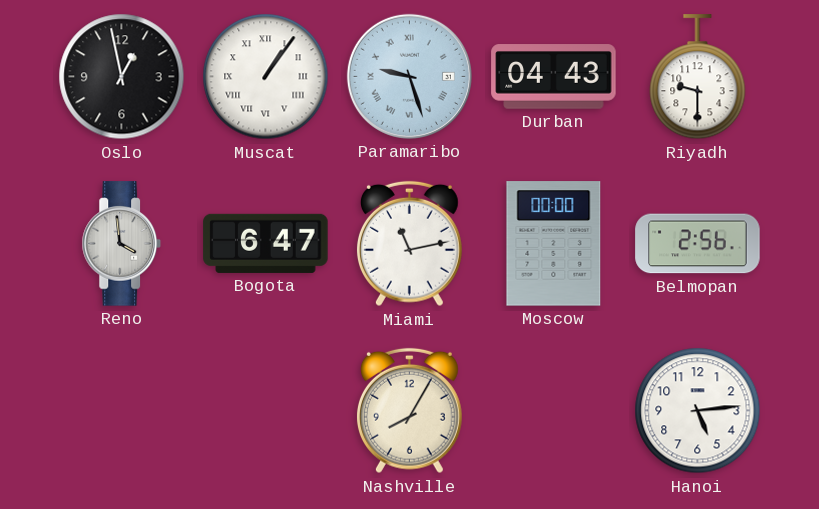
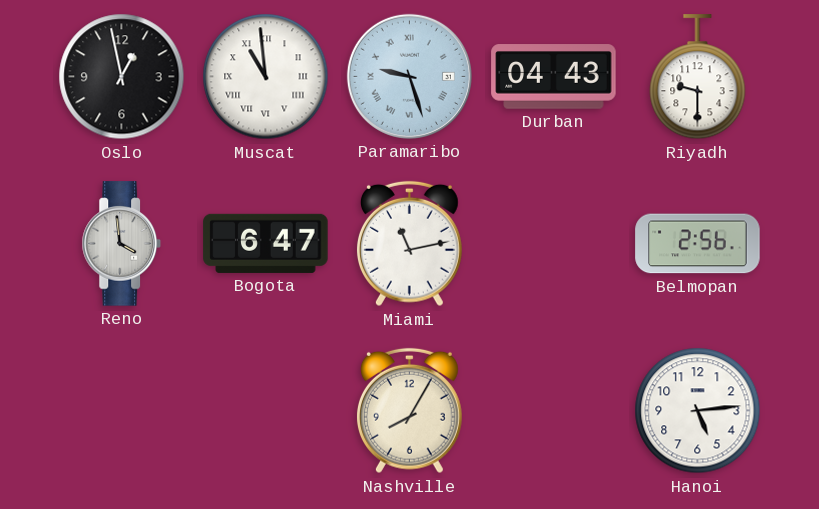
Muscat: 1:06 -> 10:59
Moscow: 00:00 -> none
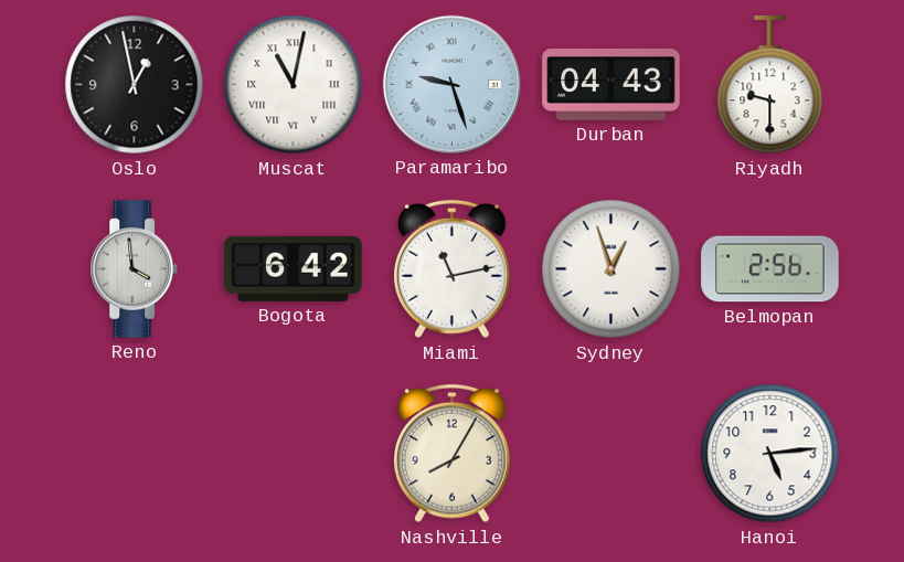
Muscat: 10:59 -> 11:02
Bogota: 6:47 -> 6:42
Sydney: none -> 12:57
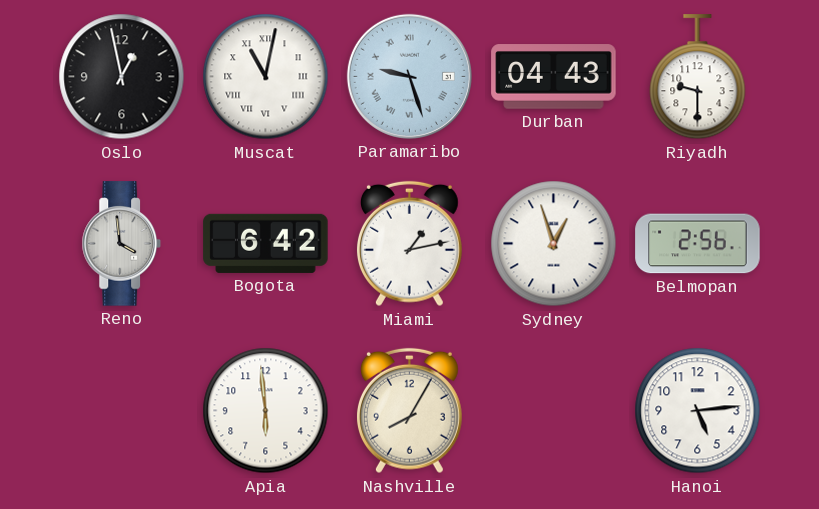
Miami: 11:13 -> 1:13
Apia: none -> 5:59
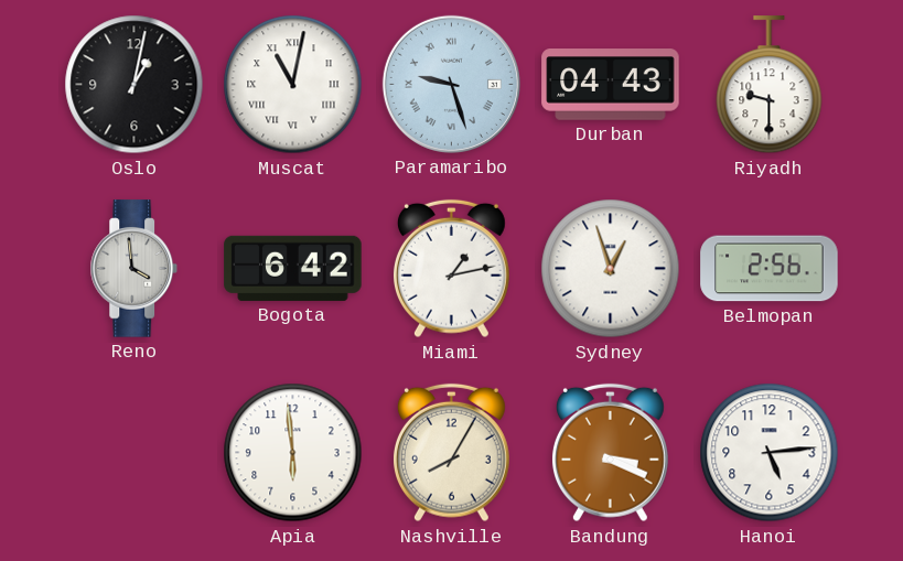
Oslo: 12:58 -> 1:02
Bandung: none -> 3:19
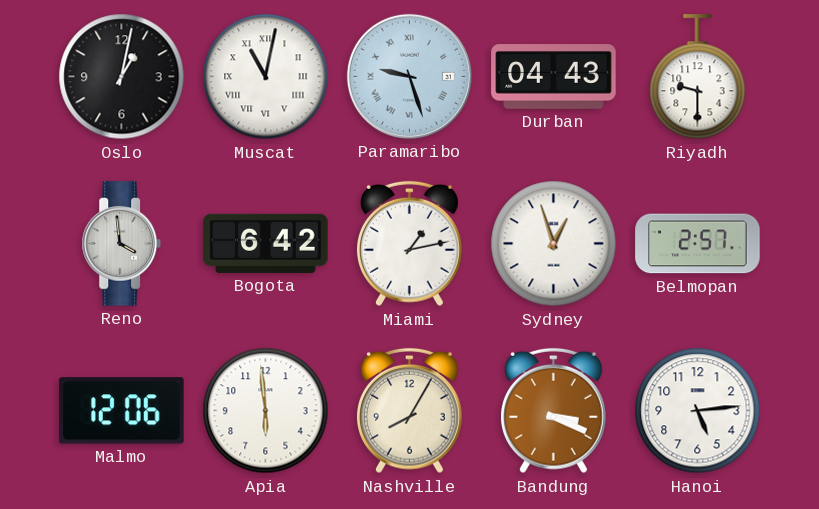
Belmopan: 2:56 -> 2:57
Malmo: none -> 12:06
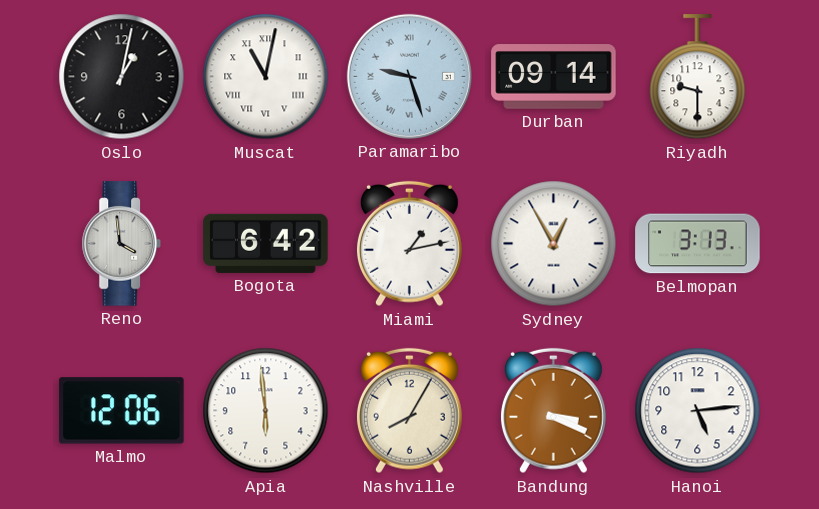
Durban: 04:43 -> 09:14
Sydney: 12:57 -> 12:55
Belmopan: 2:57 -> 3:13
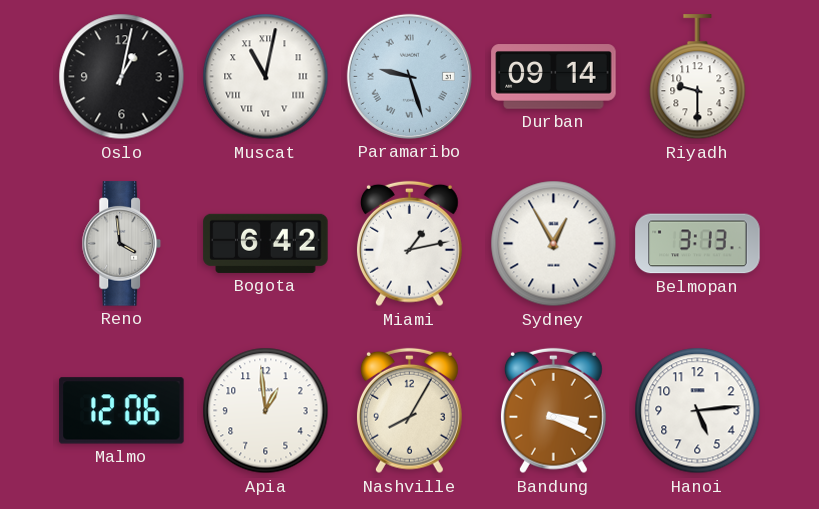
Apia: 5:59 -> 12:59
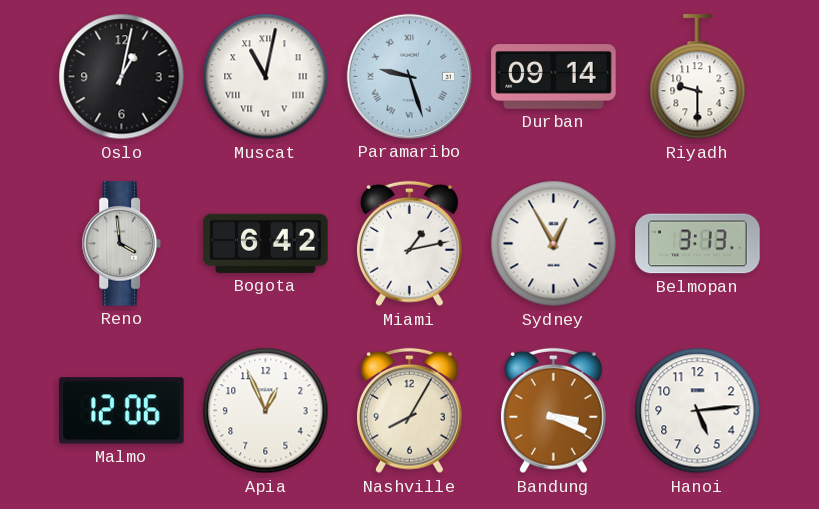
Apia: 12:59 -> 12:56
